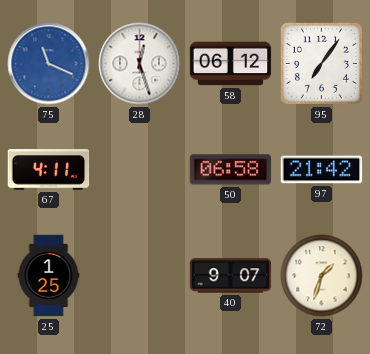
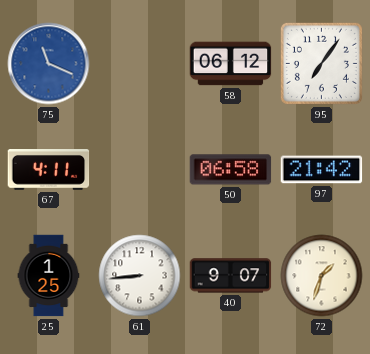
28: 12:27 -> none
61: none -> 8:44
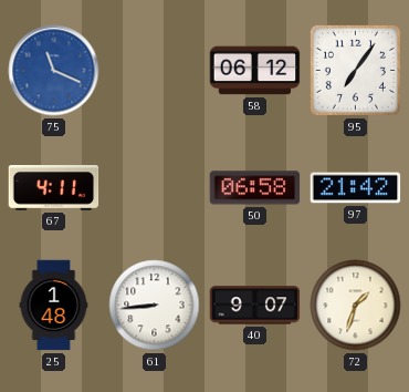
25: 1:25 -> 1:48
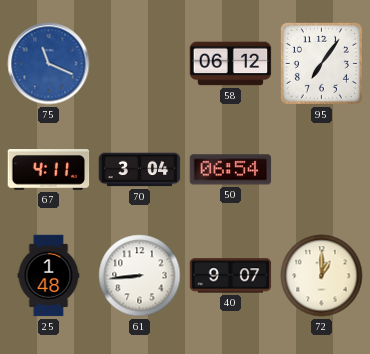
70: none -> 3:04
50: 06:58 -> 06:54
97: 21:42 -> none
72: 1:33 -> 1:00
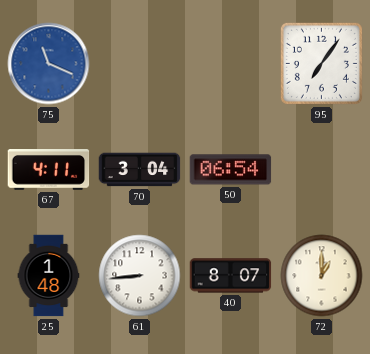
58: 06:12 -> none
40: 9:07 -> 8:07
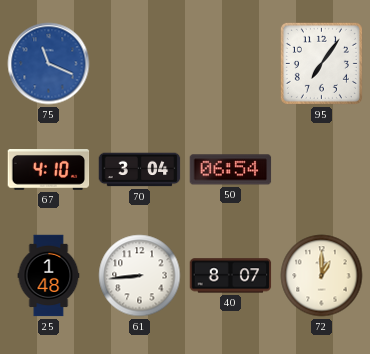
67: 4:11 -> 4:10
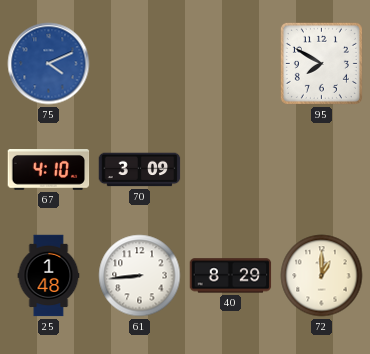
75: 11:19 -> 4:11
95: 7:06 -> 7:50
70: 3:04 -> 3:09
50: 06:54 -> none
40: 8:07 -> 8:29
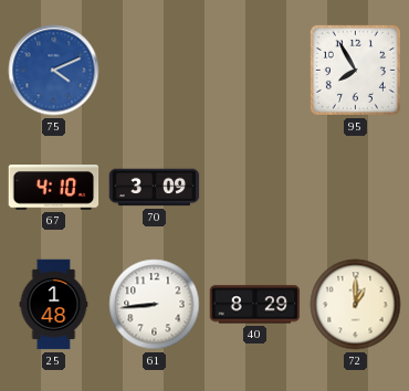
95: 7:50 -> 7:55
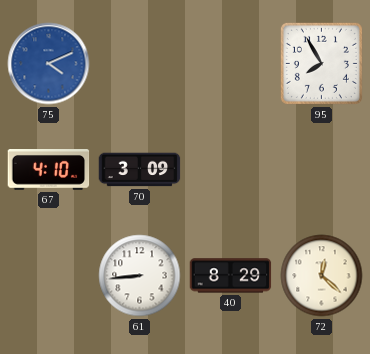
25: 1:48 -> none
72: 1:00 -> 12:22
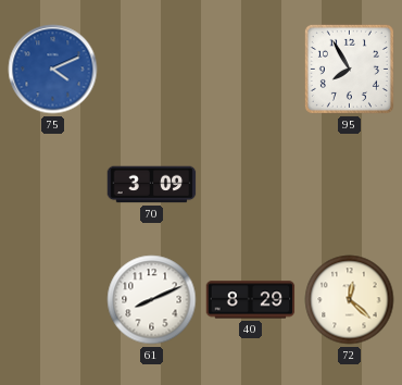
67: 4:10 -> none
61: 8:44 -> 8:11
